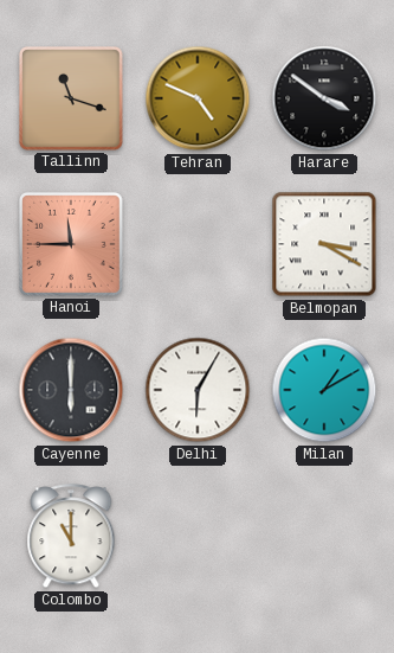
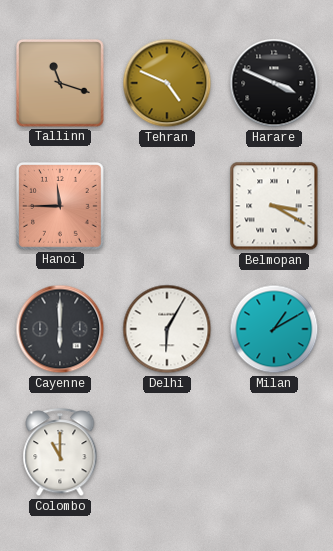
Harare: 3:51 -> 3:49
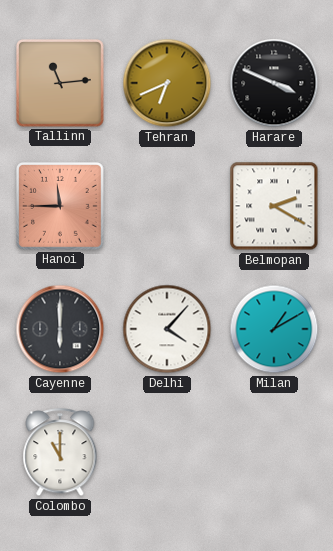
Tallinn: 11:18 -> 11:14
Tehran: 4:49 -> 6:41
Belmopan: 3:20 -> 2:20
Delhi: 6:05 -> 4:07
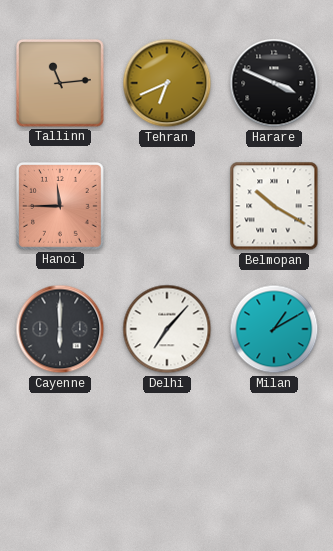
Belmopan: 2:20 -> 10:20
Delhi: 4:07 -> 7:07
Colombo: 11:00 -> none
